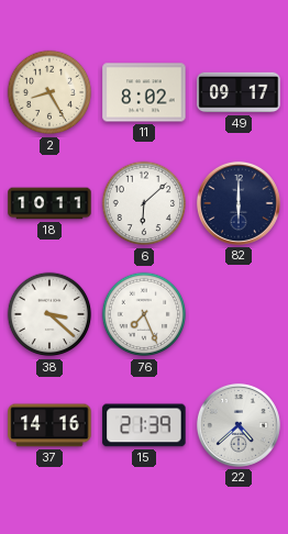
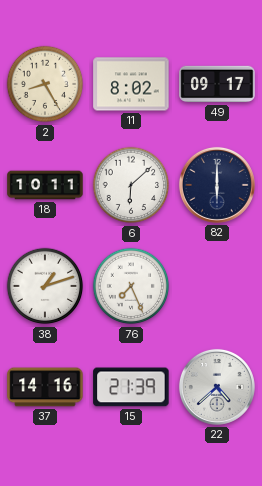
38: 3:22 -> 1:12
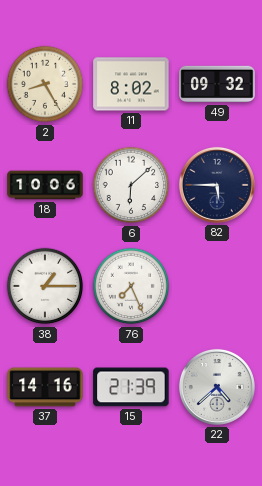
49: 09:17 -> 09:32
18: 10:11 -> 10:06
82: 6:00 -> 5:45
38: 1:12 -> 1:15
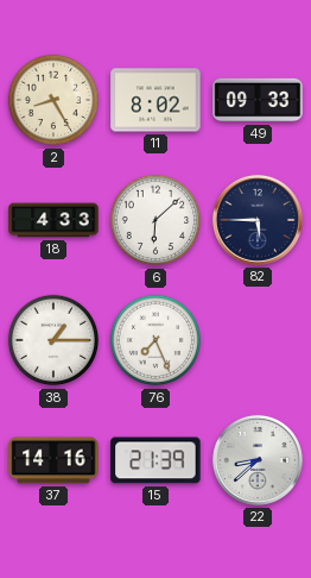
49: 09:32 -> 09:33
18: 10:06 -> 4:33
22: 4:38 -> 8:38
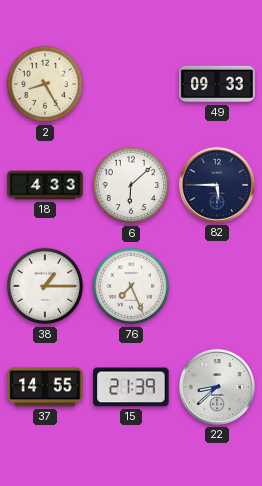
11: 8:02 -> none
37: 14:16 -> 14:55
